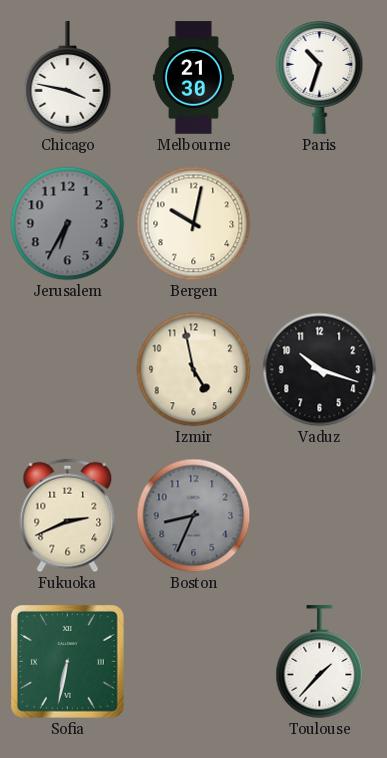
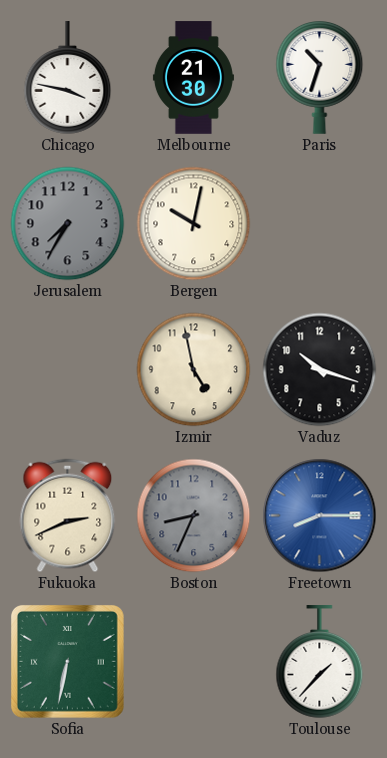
Jerusalem: 6:35 -> 7:35
Freetown: none -> 8:15
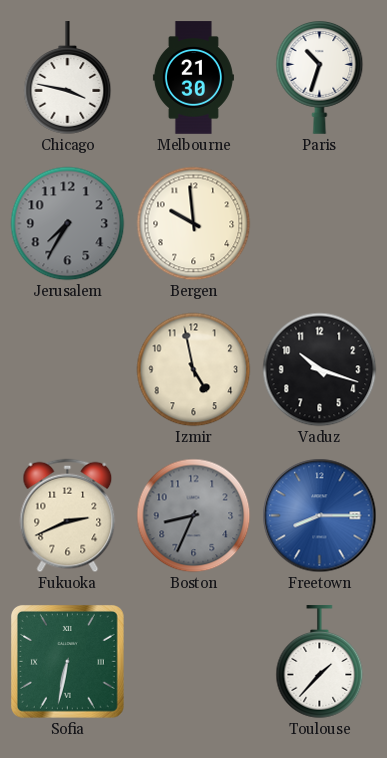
Bergen: 10:02 -> 9:59
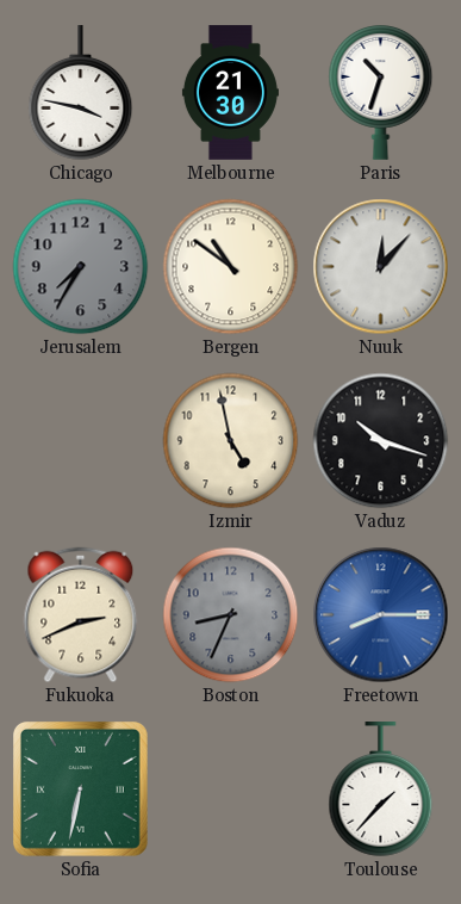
Bergen: 9:59 -> 10:51
Nuuk: none -> 12:07
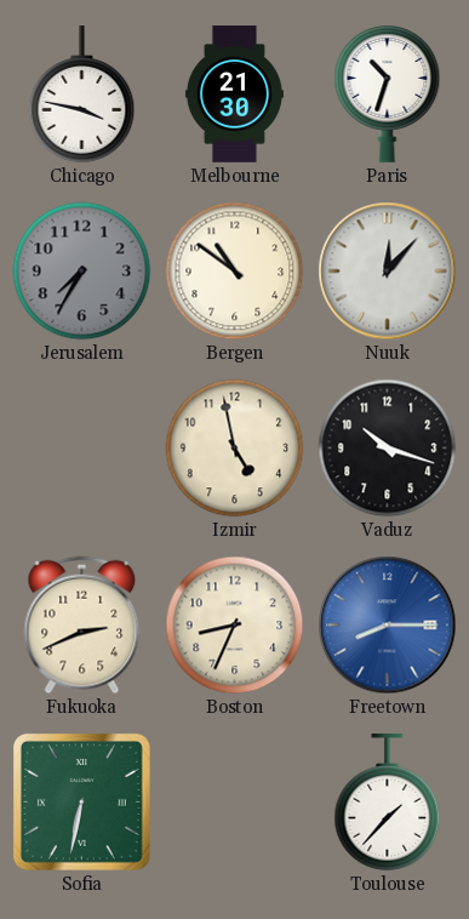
Boston dial: grey -> cream
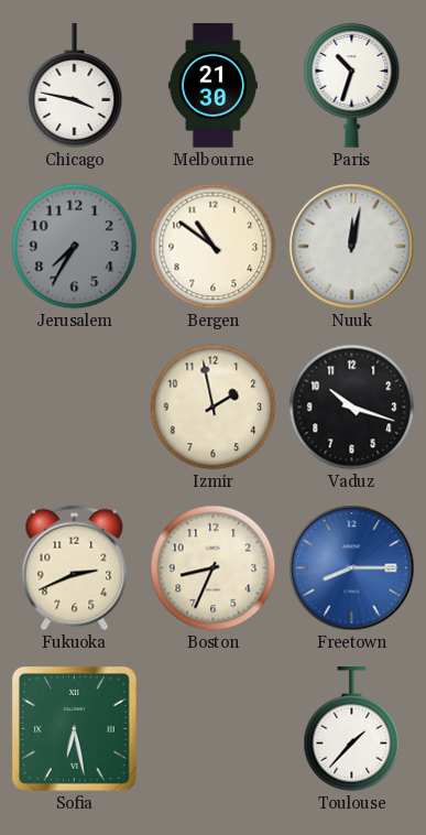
Nuuk: 12:07 -> 12:02
Izmir: 4:58 -> 1:58
Sofia: 6:32 -> 6:28
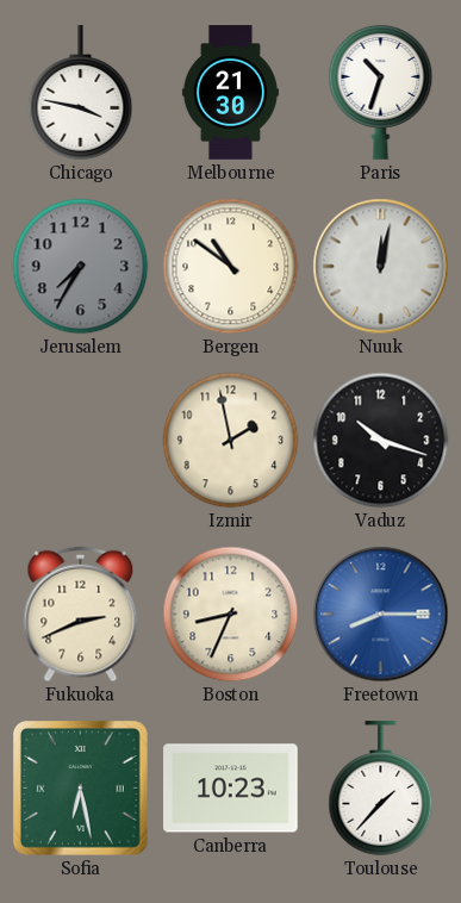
Canberra: none -> 10:23
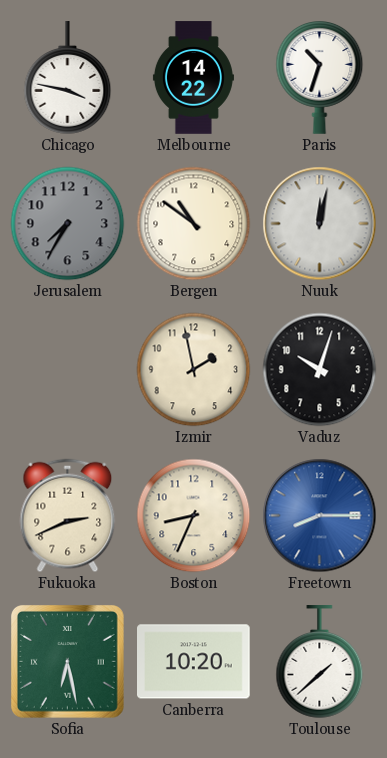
Melbourne: 21:30 -> 14:22
Vaduz: 10:18 -> 10:03
Canberra: 10:23 -> 10:20
Toulouse: 1:37 -> 1:38
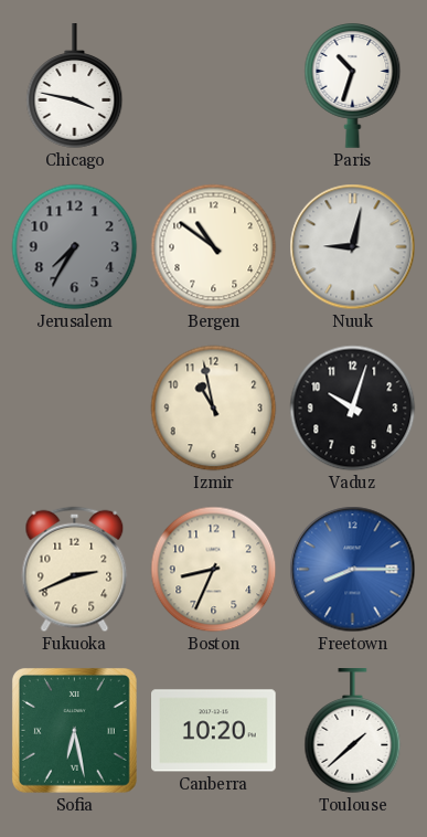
Melbourne: 14:22 -> none
Nuuk: 12:02 -> 9:02
Izmir: 1:58 -> 10:58
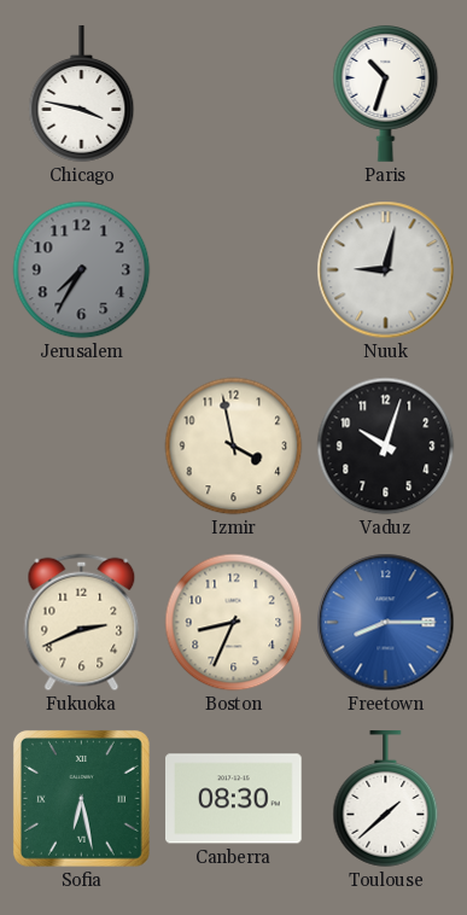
Bergen: 10:51 -> none
Izmir: 10:58 -> 3:58
Canberra: 10:20 -> 08:30
